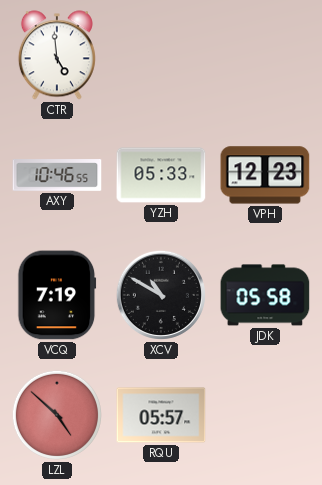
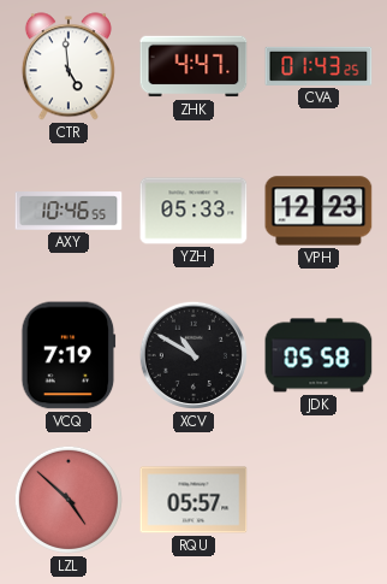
ZHK: none -> 4:47
CVA: none -> 01:43
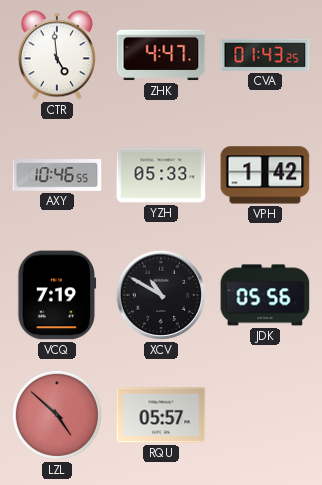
VPH: 12:23 -> 1:42
JDK: 05:58 -> 05:56
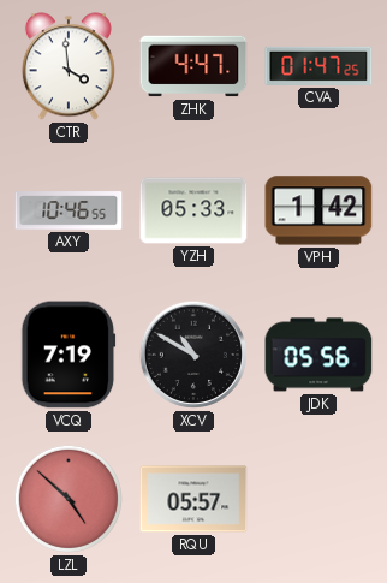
CTR: 4:59 -> 3:59
CVA: 01:43 -> 01:47
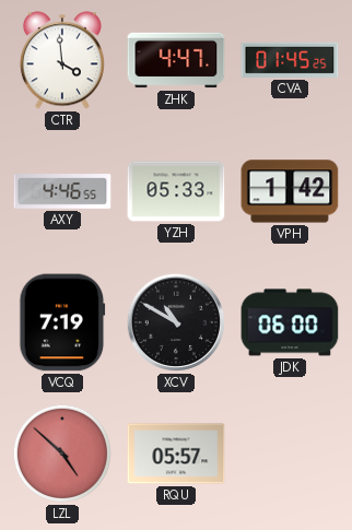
CVA: 01:47 -> 01:45
AXY: 10:46 -> 4:46
JDK: 05:56 -> 06:00
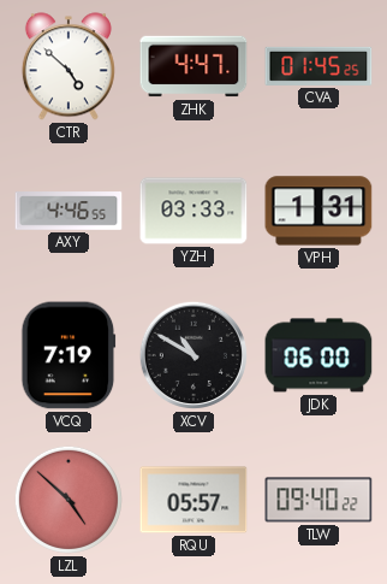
CTR: 3:59 -> 4:52
YZH: 05:33 -> 03:33
VPH: 1:42 -> 1:31
TLW: none -> 09:40
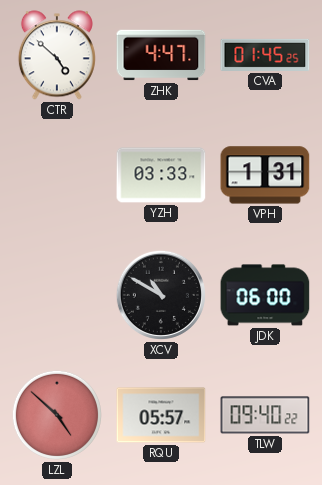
AXY: 4:46 -> none
VCQ: 7:19 -> none
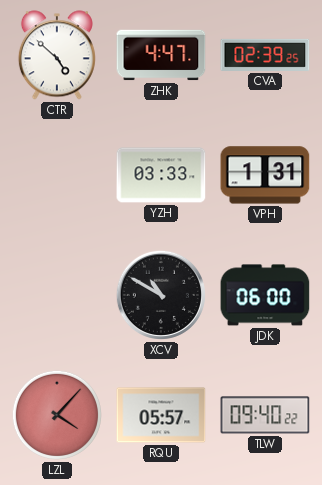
CVA: 01:45 -> 02:39
LZL: 4:52 -> 4:07
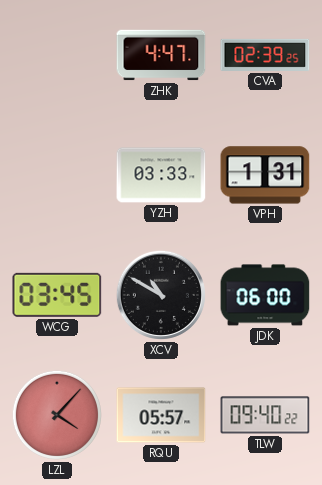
CTR: 4:52 -> none
WCG: none -> 03:45
